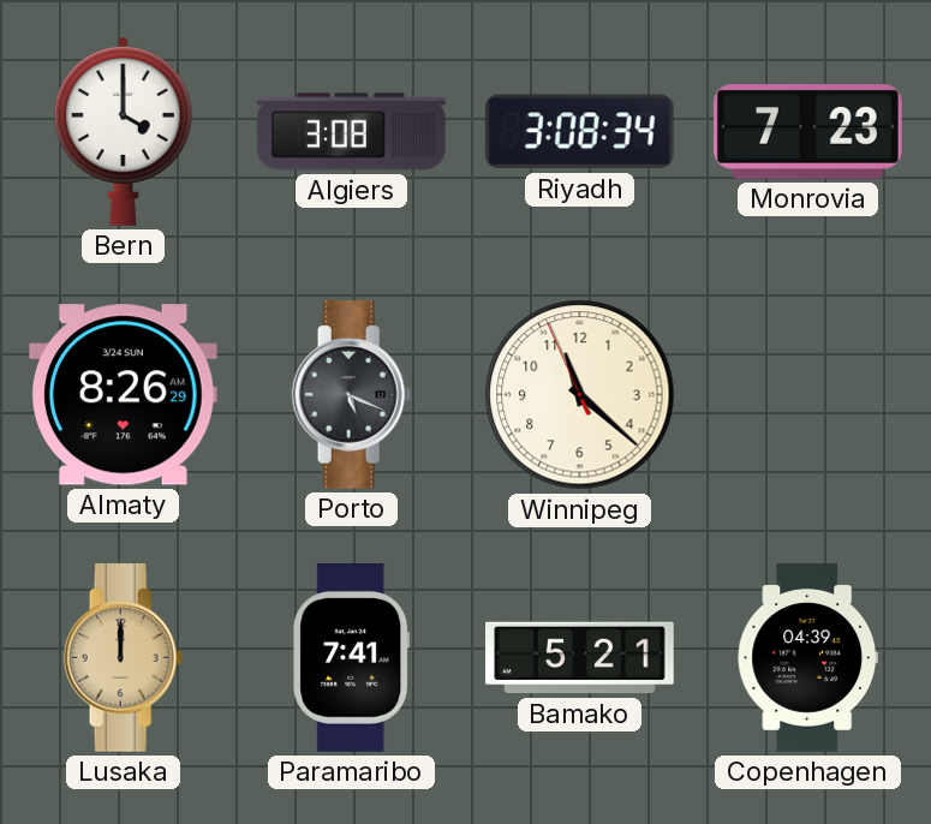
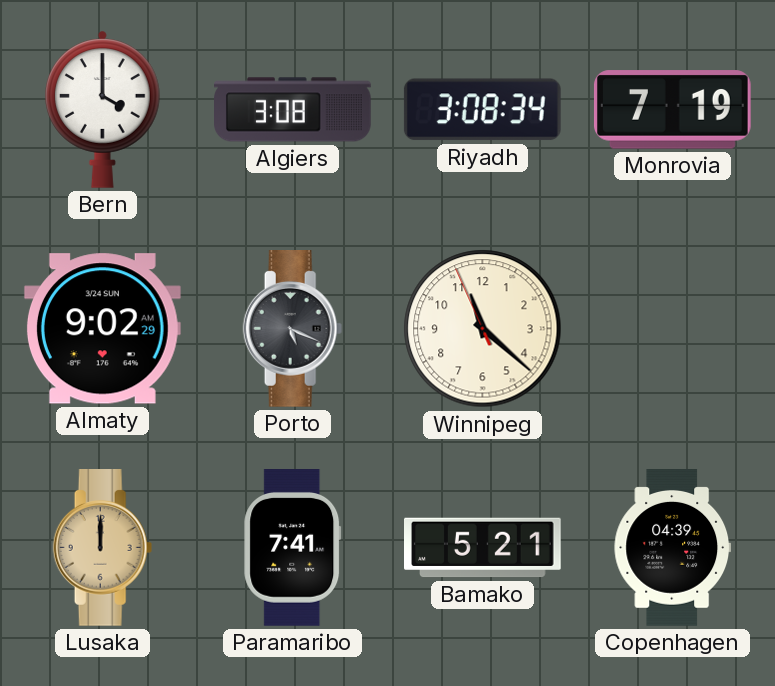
Monrovia: 7:23 -> 7:19
Almaty: 8:26 -> 9:02
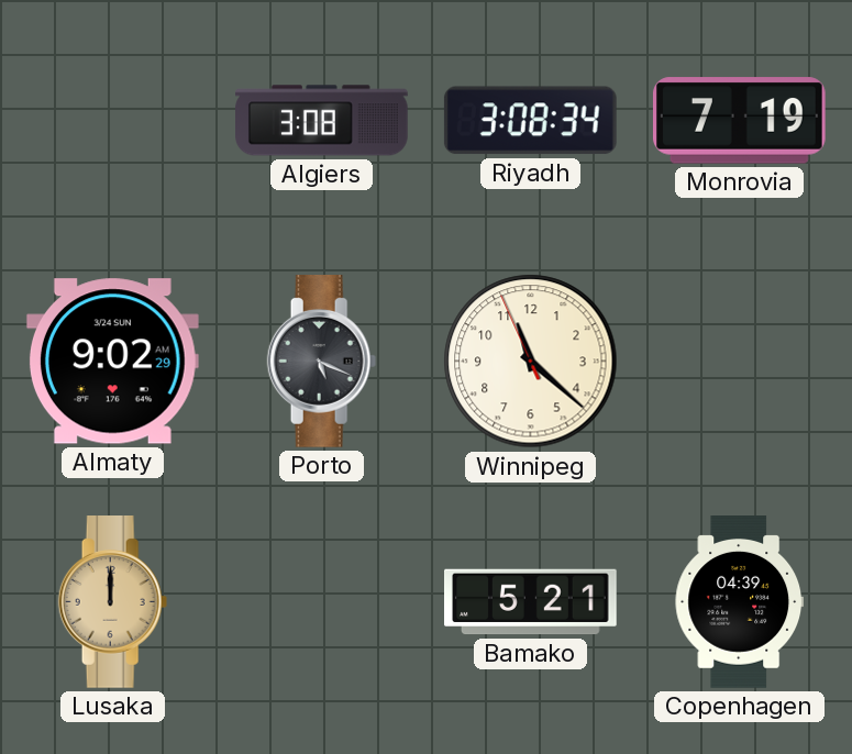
Bern: 4:00 -> none
Paramaribo: 7:41 -> none
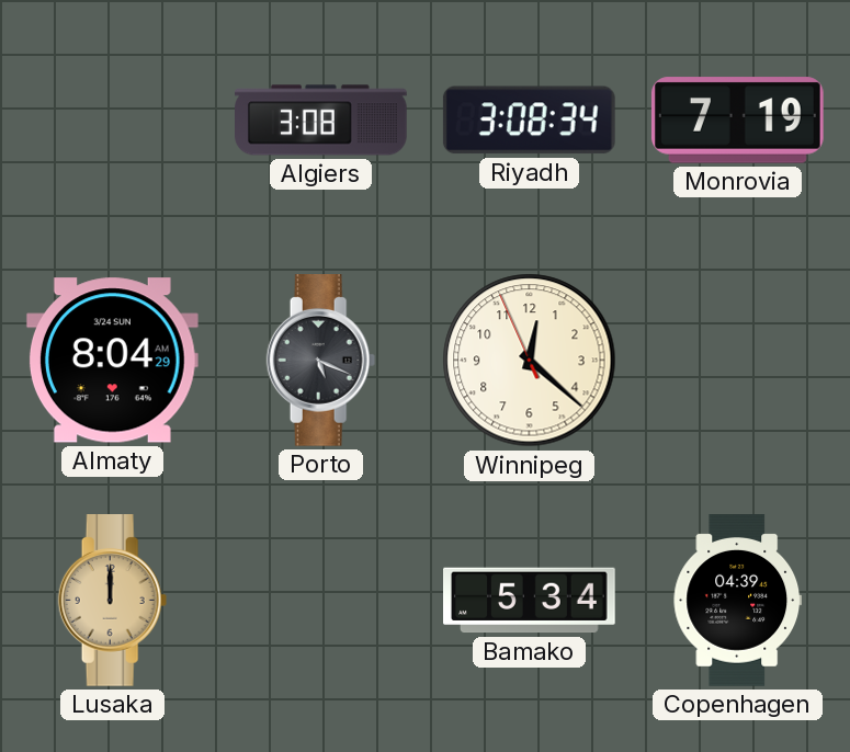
Almaty: 9:02 -> 8:04
Winnipeg: 11:21 -> 12:21
Bamako: 5:21 -> 5:34
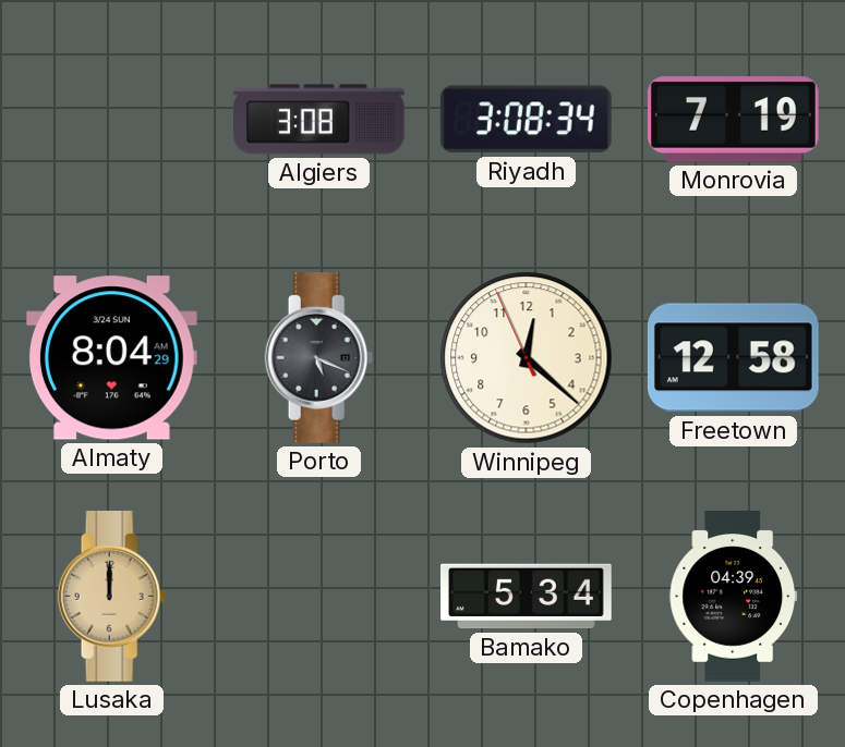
Freetown: none -> 12:58
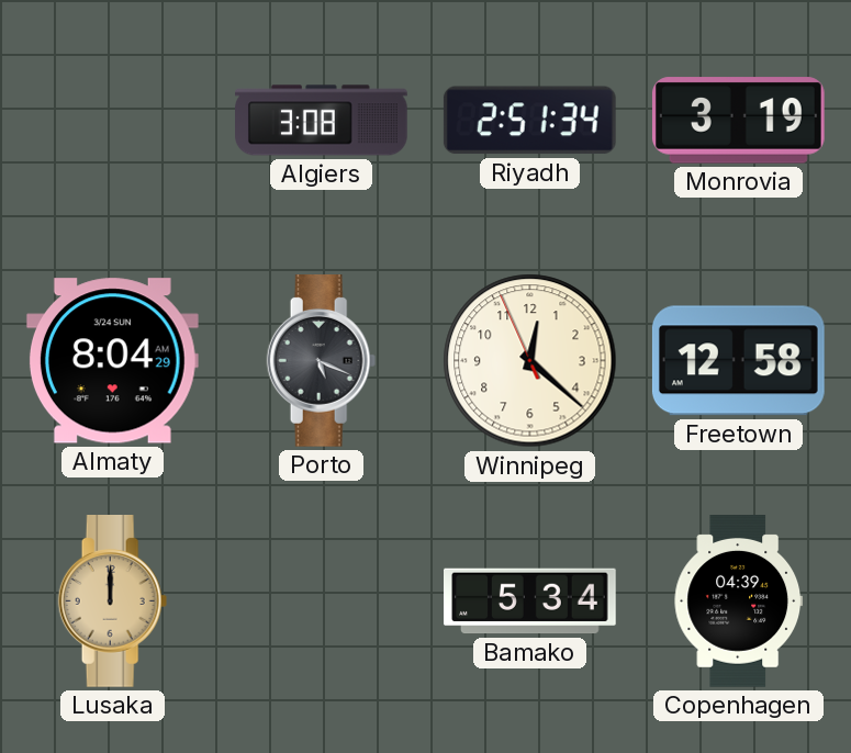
Riyadh: 3:08 -> 2:51
Monrovia: 7:19 -> 3:19
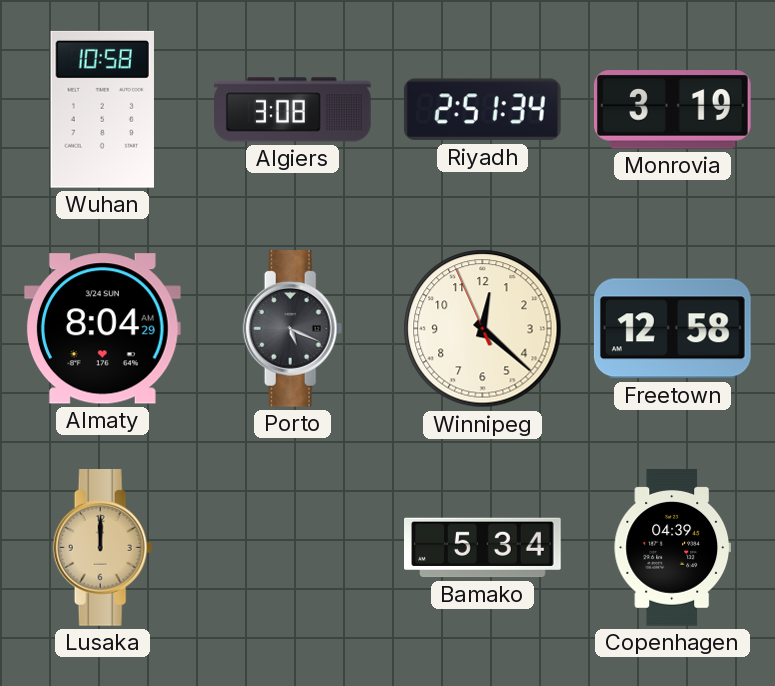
Wuhan: none -> 10:58
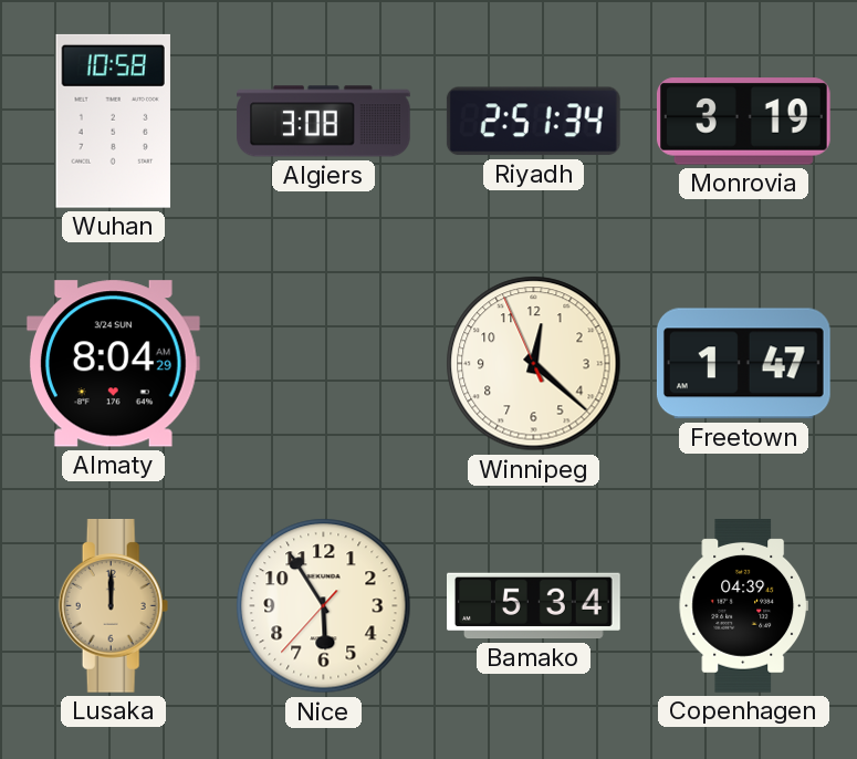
Porto: 5:19 -> none
Freetown: 12:58 -> 1:47
Nice: none -> 5:54
